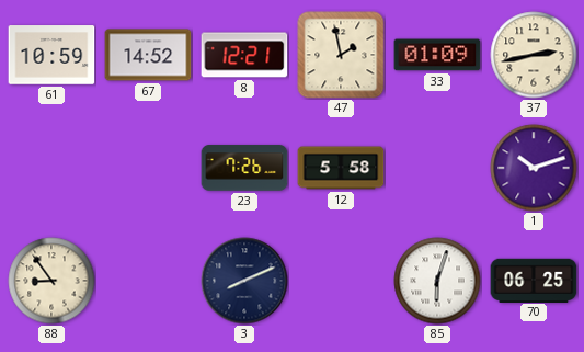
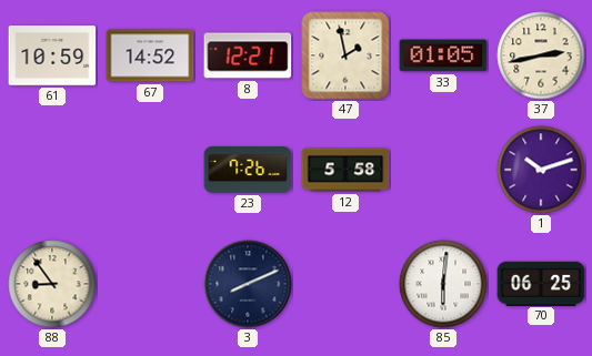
33: 01:09 -> 01:05
85: 6:03 -> 6:01
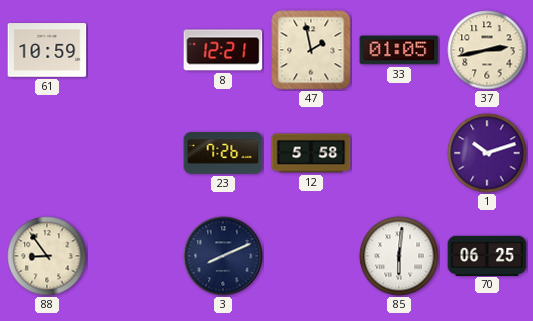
67: 14:52 -> none
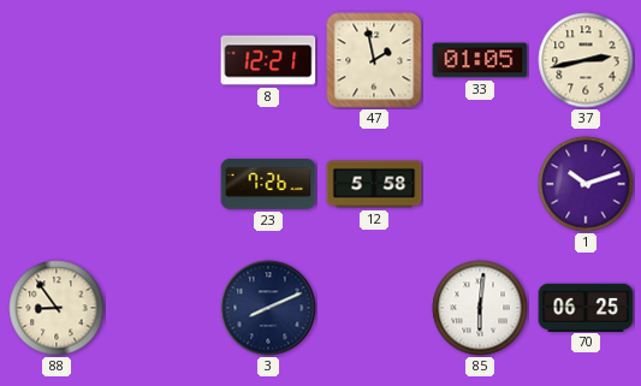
61: 10:59 -> none
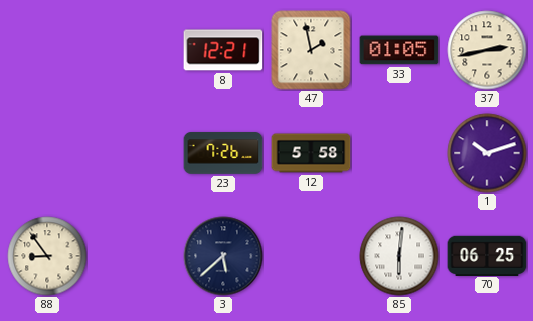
3: 8:11 -> 5:38
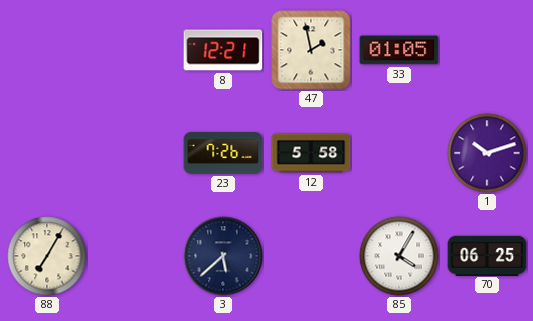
37: 2:43 -> none
88: 8:54 -> 7:05
85: 6:01 -> 4:05
